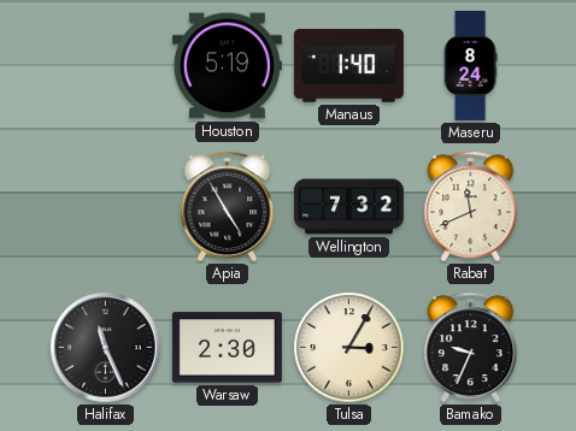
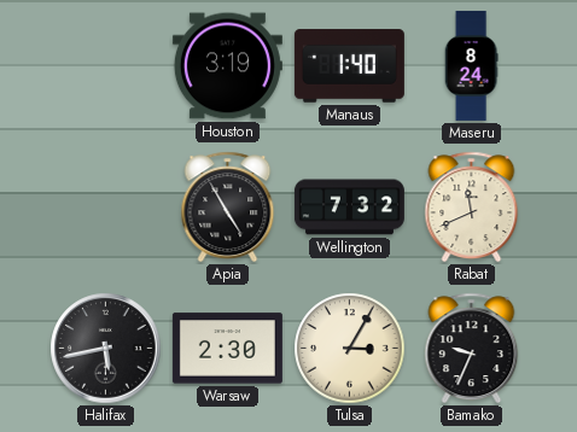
Houston: 5:19 -> 3:19
Halifax: 11:26 -> 5:43
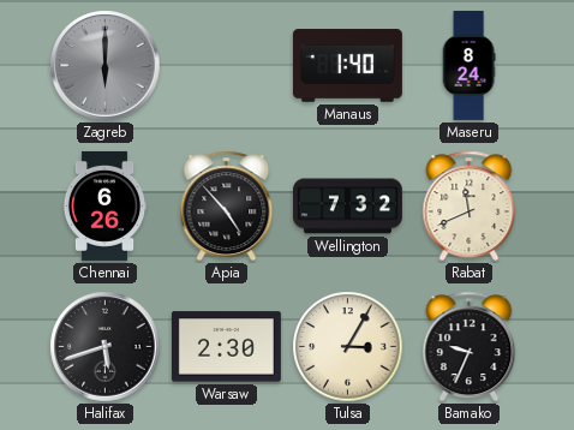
Zagreb: none -> 6:00
Houston: 3:19 -> none
Chennai: none -> 6:26
Apia: 4:55 -> 4:53
Halifax: 5:43 -> 5:42
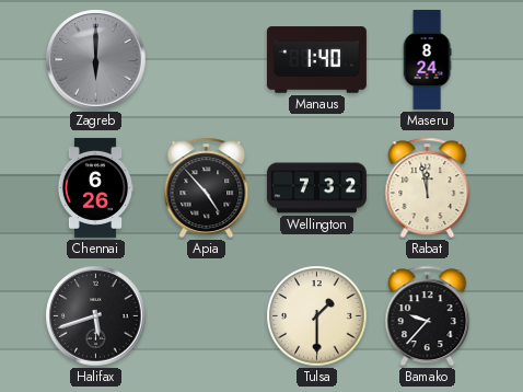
Rabat: 11:41 -> 11:58
Warsaw: 2:30 -> none
Tulsa: 3:05 -> 1:30
Bamako: 9:34 -> 9:37
